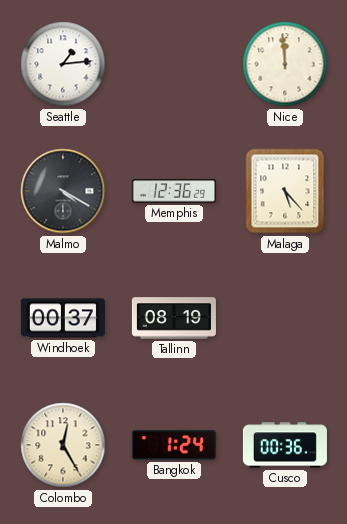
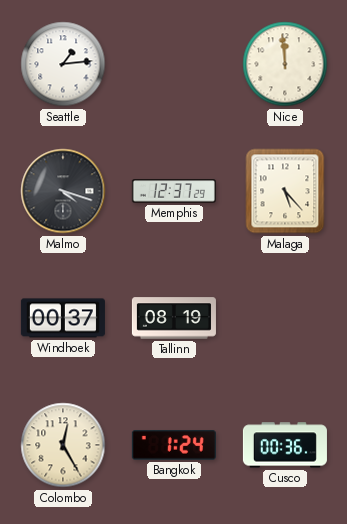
Malmo: 4:20 -> 4:18
Memphis: 12:36 -> 12:37
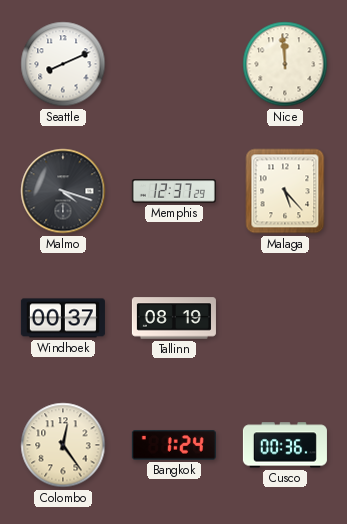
Seattle: 1:14 -> 8:11
Colombo: 12:25 -> 12:24
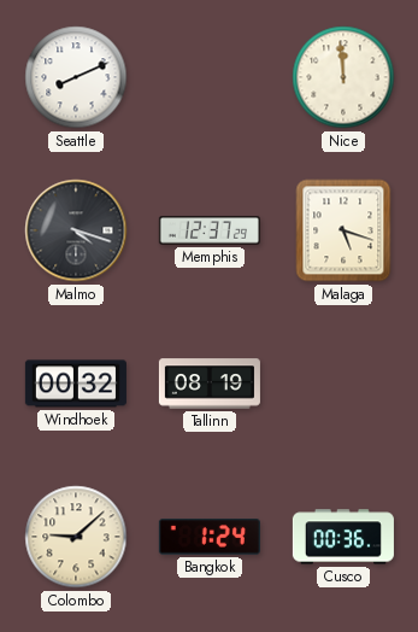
Malaga: 5:23 -> 5:18
Windhoek: 00:37 -> 00:32
Colombo: 12:24 -> 9:08
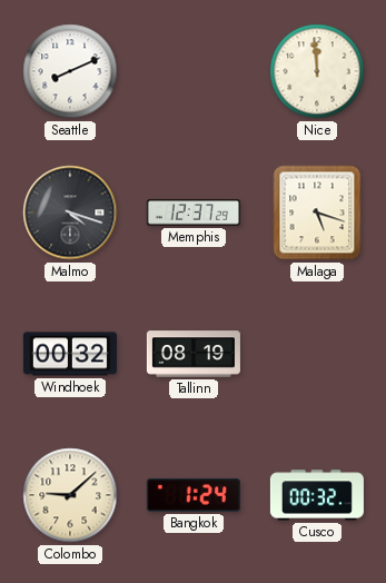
Cusco: 00:36 -> 00:32
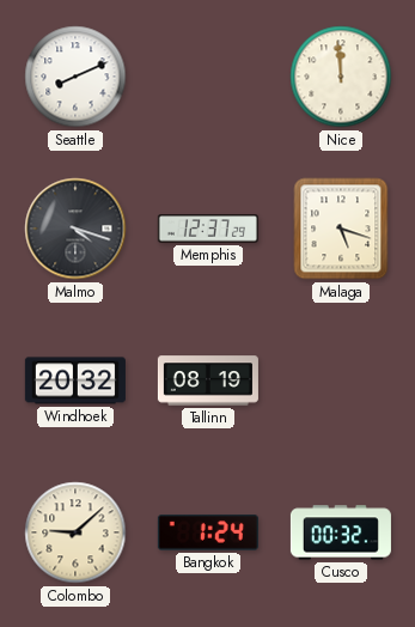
Windhoek: 00:32 -> 20:32
